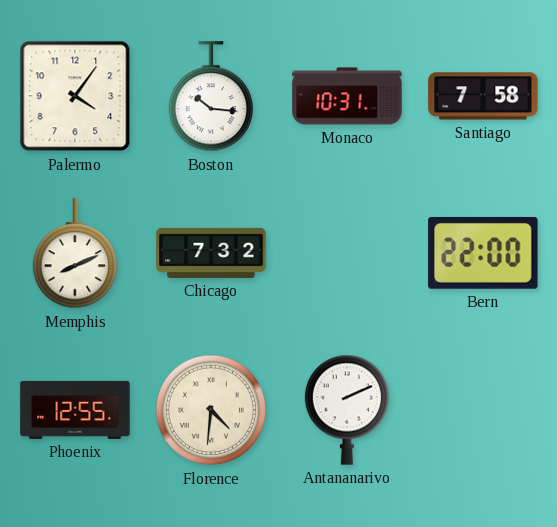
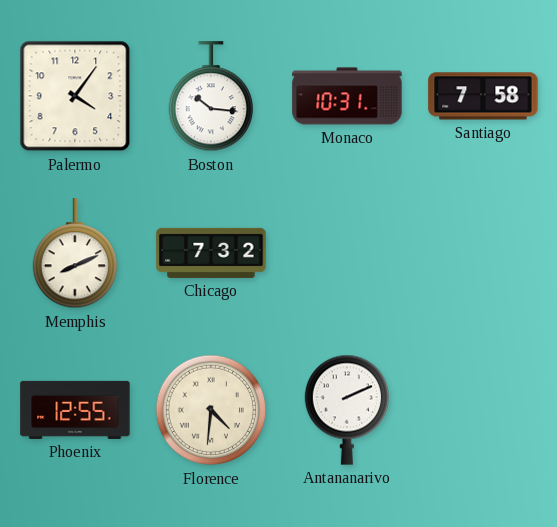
Bern: 22:00 -> none
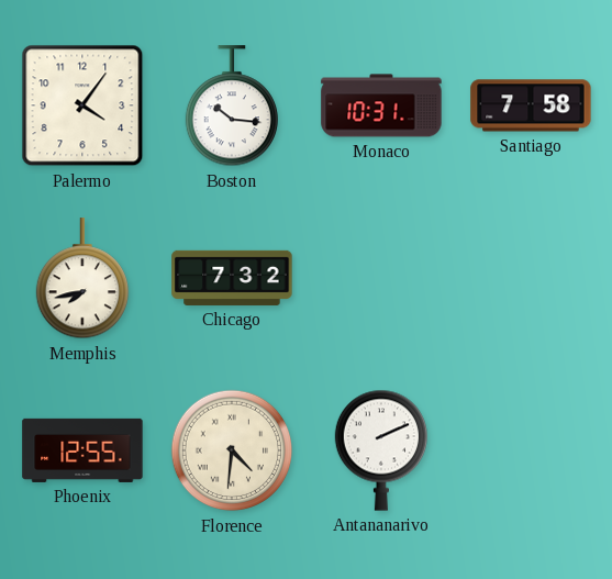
Memphis: 8:11 -> 7:43
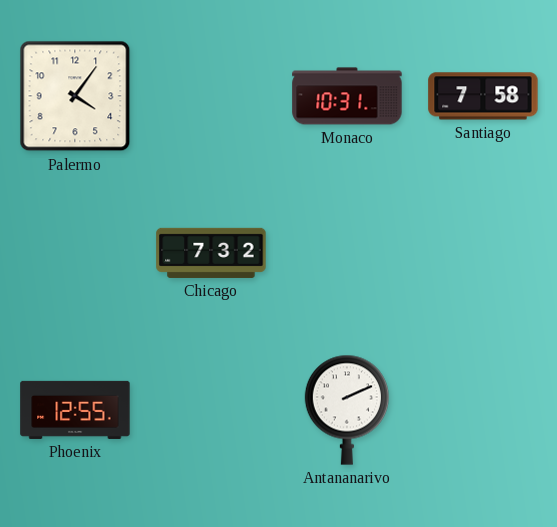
Boston: 10:16 -> none
Memphis: 7:43 -> none
Florence: 4:31 -> none
